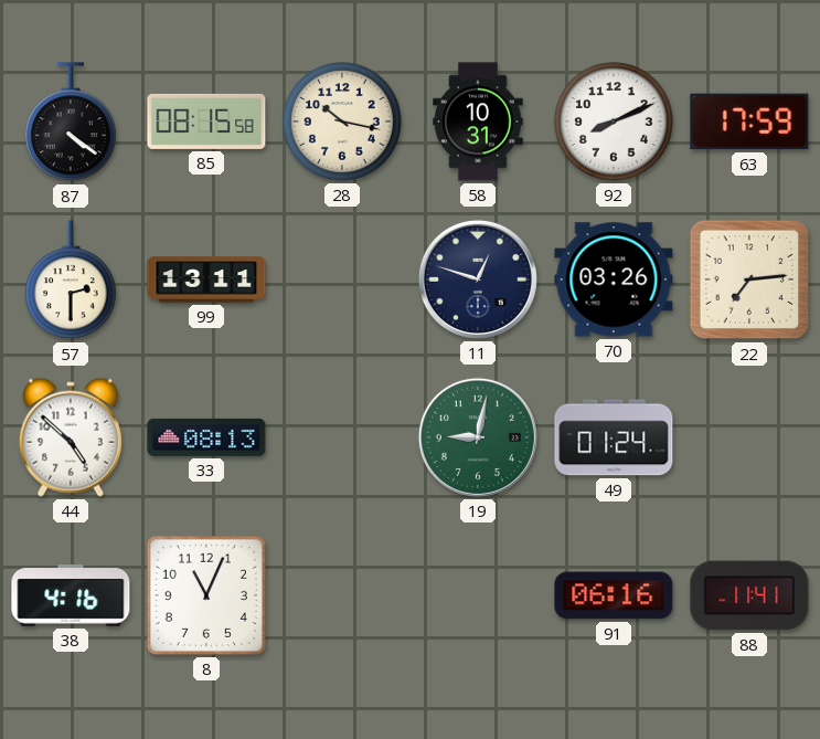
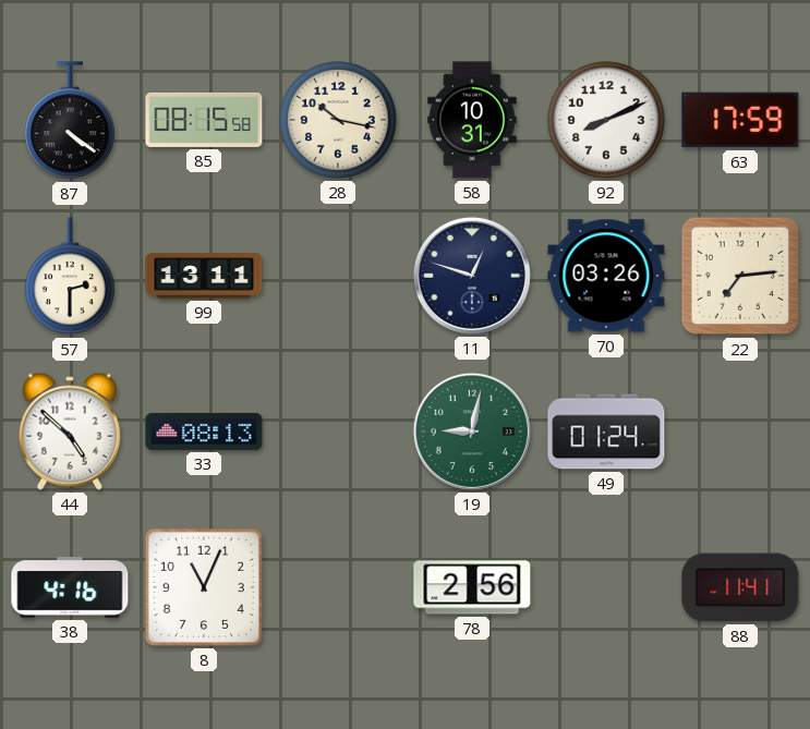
78: none -> 2:56
91: 06:16 -> none
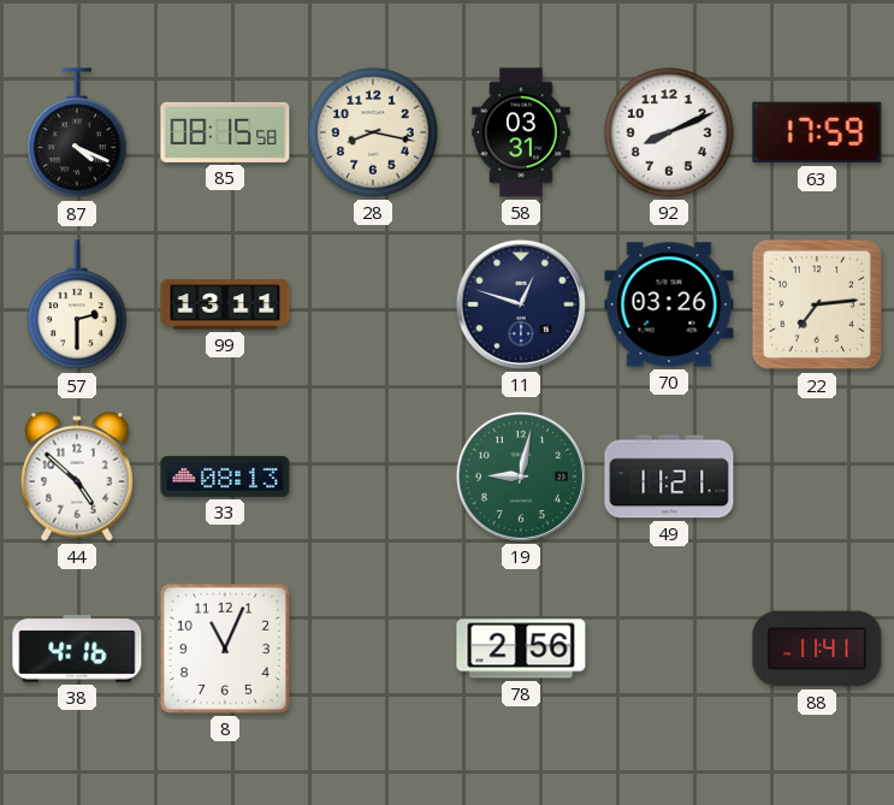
87: 4:21 -> 4:19
28: 10:17 -> 8:17
58: 10:31 -> 03:31
49: 01:24 -> 11:21
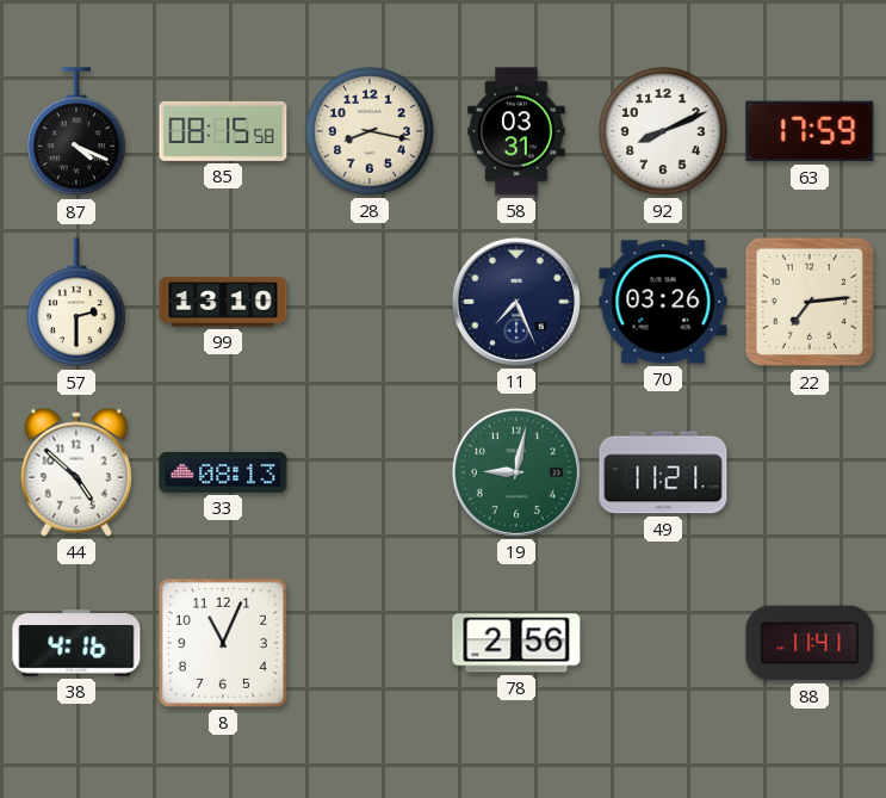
99: 13:11 -> 13:10
11: 12:48 -> 7:26
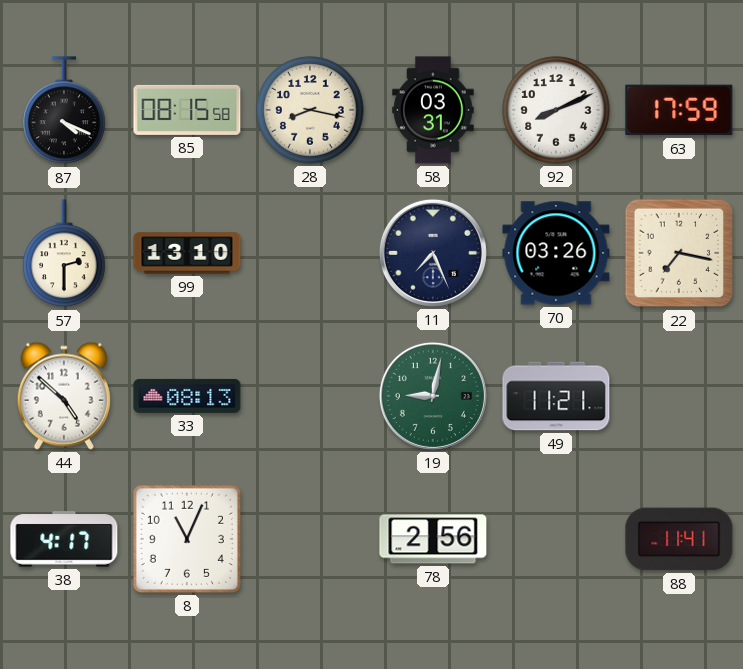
22: 7:14 -> 7:17
38: 4:16 -> 4:17
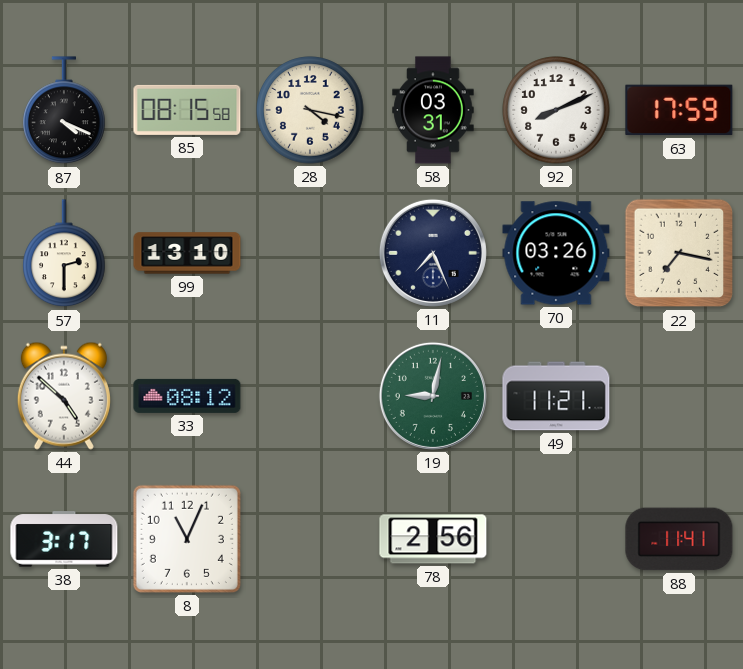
28: 8:17 -> 4:17
33: 08:13 -> 08:12
38: 4:17 -> 3:17
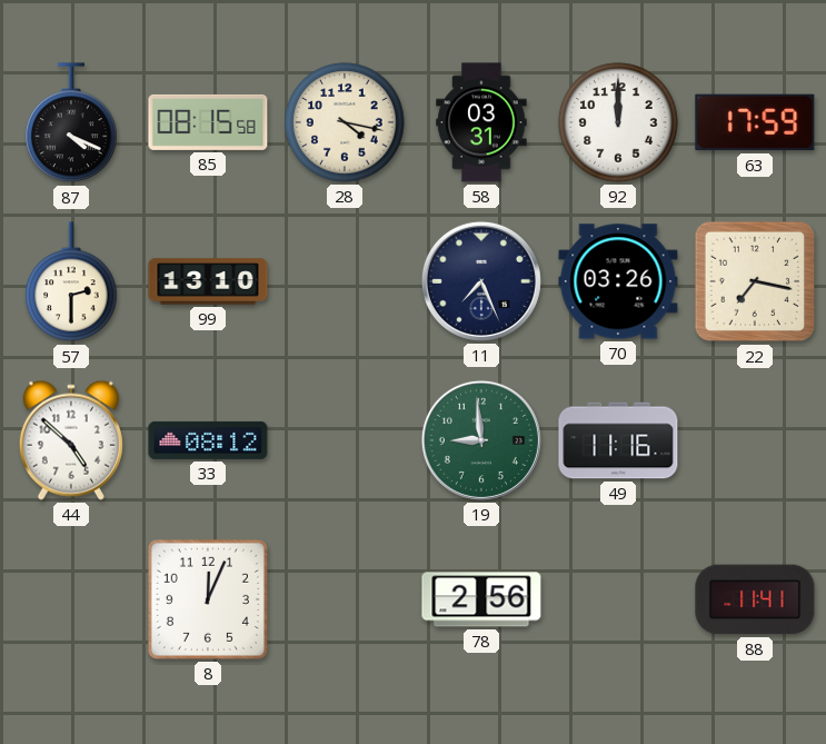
92: 8:11 -> 12:00
19: 9:02 -> 8:59
49: 11:21 -> 11:16
38: 3:17 -> none
8: 11:04 -> 12:04
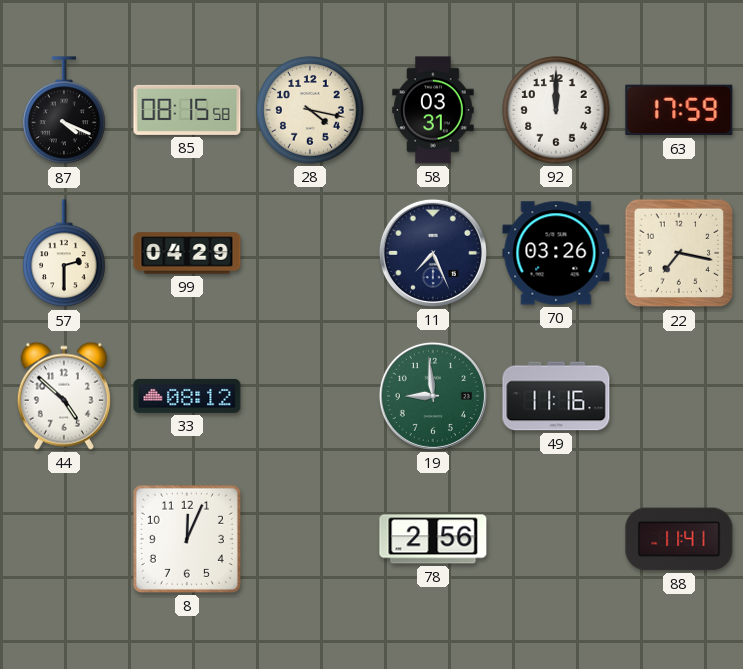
99: 13:10 -> 04:29
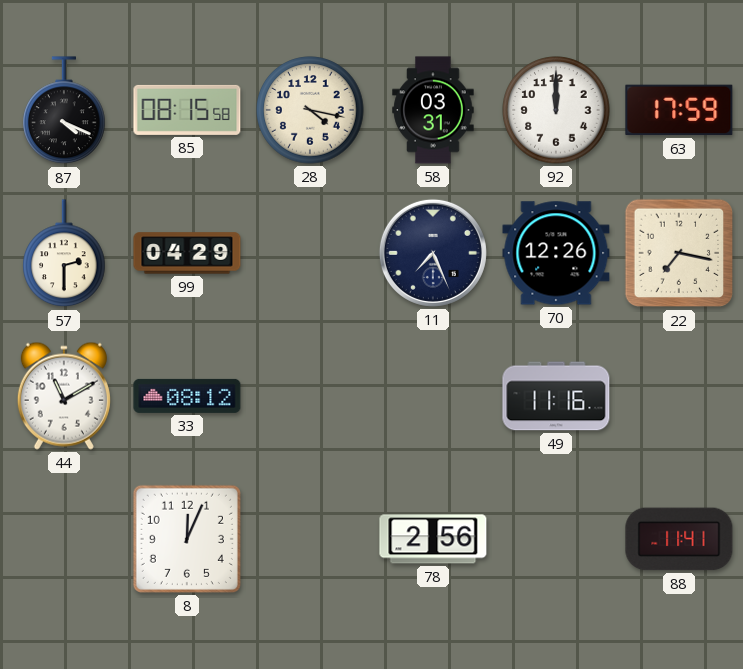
70: 03:26 -> 12:26
44: 4:52 -> 11:10
19: 8:59 -> none
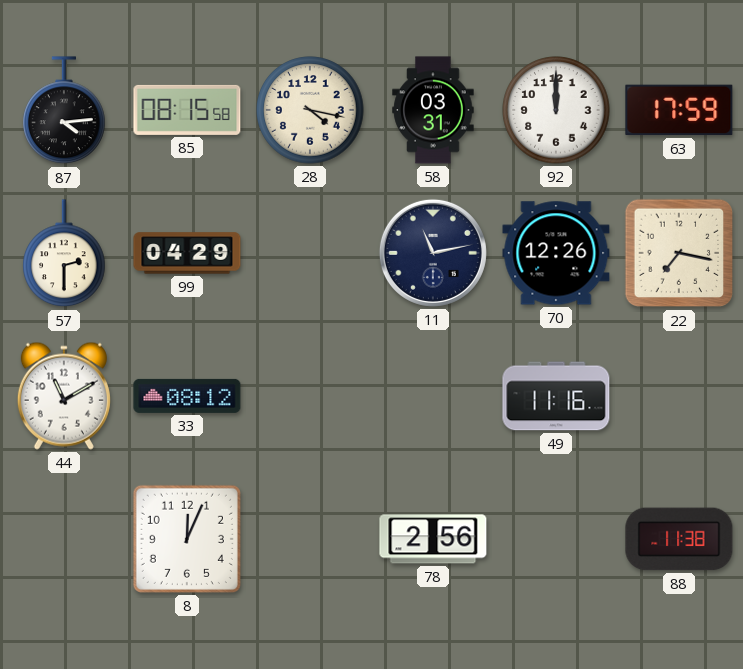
87: 4:19 -> 4:14
11: 7:26 -> 11:13
88: 11:41 -> 11:38
